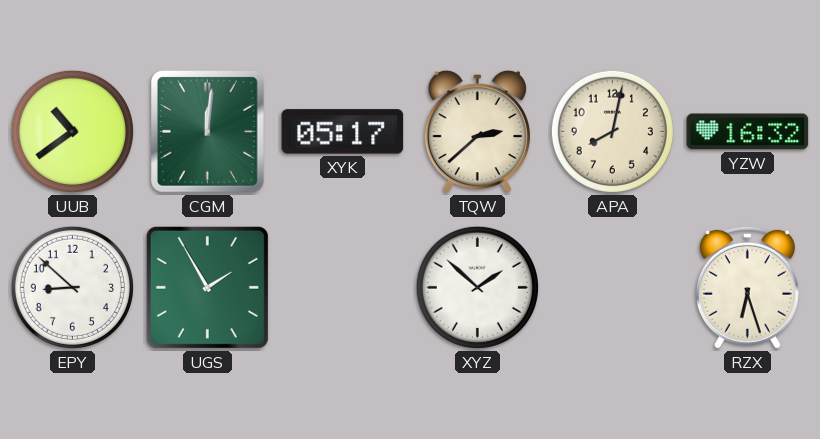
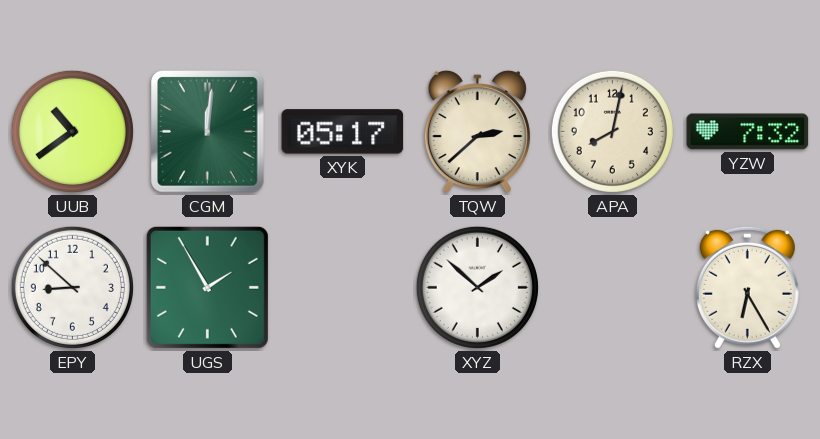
YZW: 16:32 -> 7:32
RZX: 6:27 -> 6:25
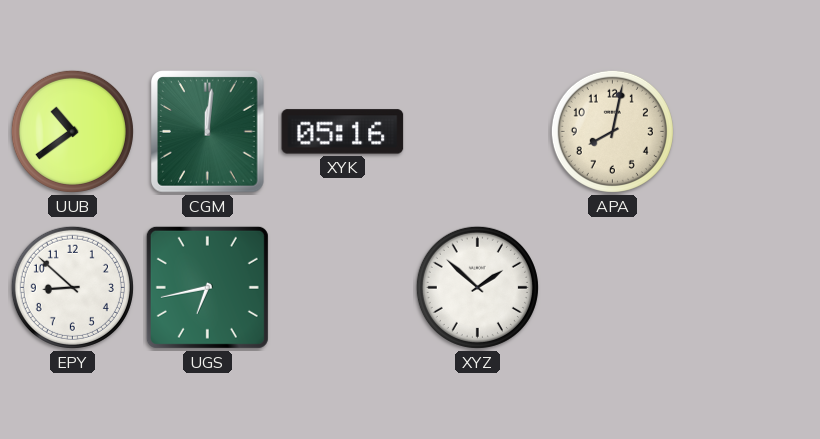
XYK: 05:17 -> 05:16
TQW: 2:38 -> none
YZW: 7:32 -> none
UGS: 1:55 -> 6:43
RZX: 6:25 -> none
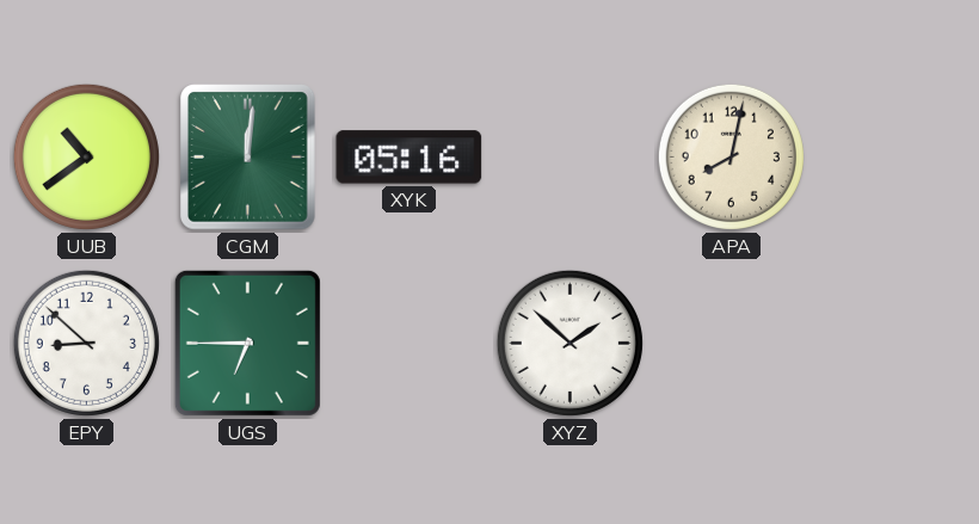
UGS: 6:43 -> 6:45
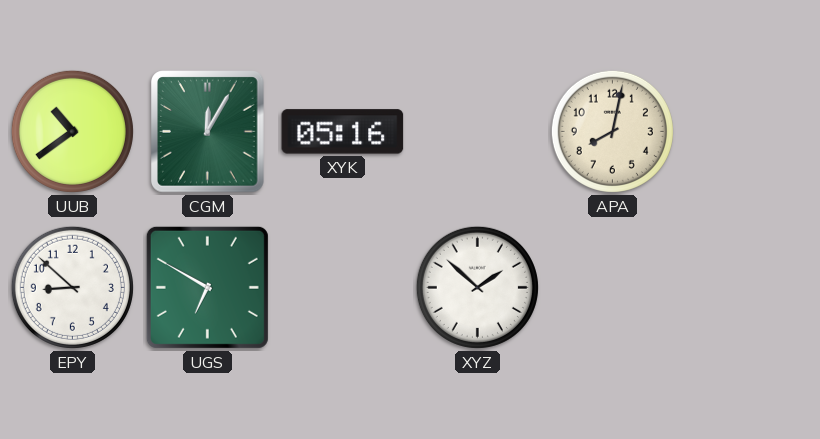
CGM: 12:01 -> 12:05
UGS: 6:45 -> 6:50
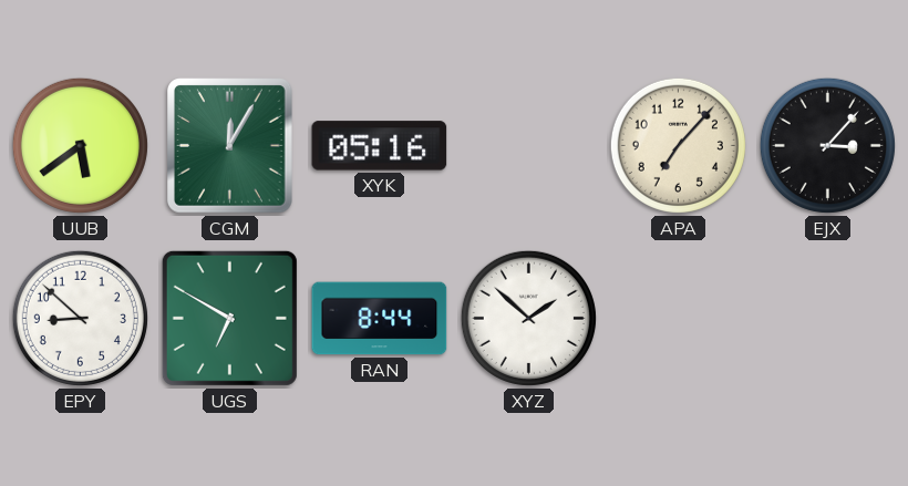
UUB: 10:39 -> 5:39
APA: 8:02 -> 7:07
EJX: none -> 3:07
RAN: none -> 8:44
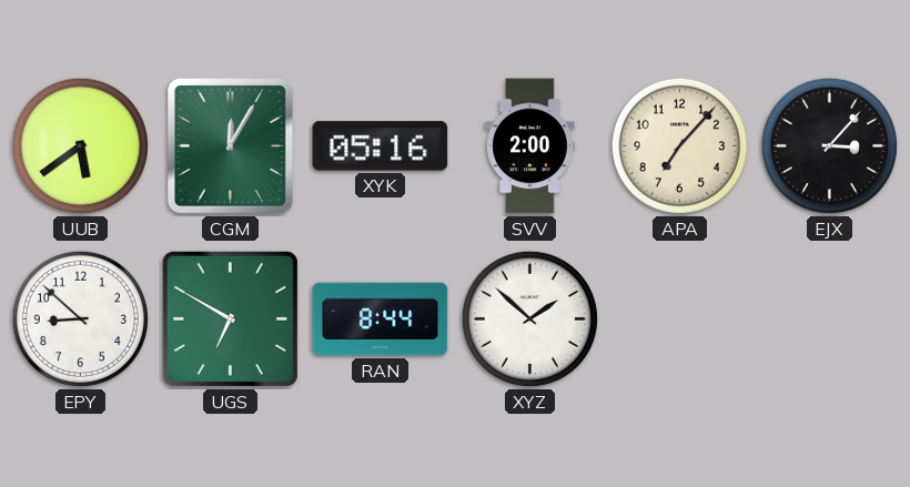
SVV: none -> 2:00
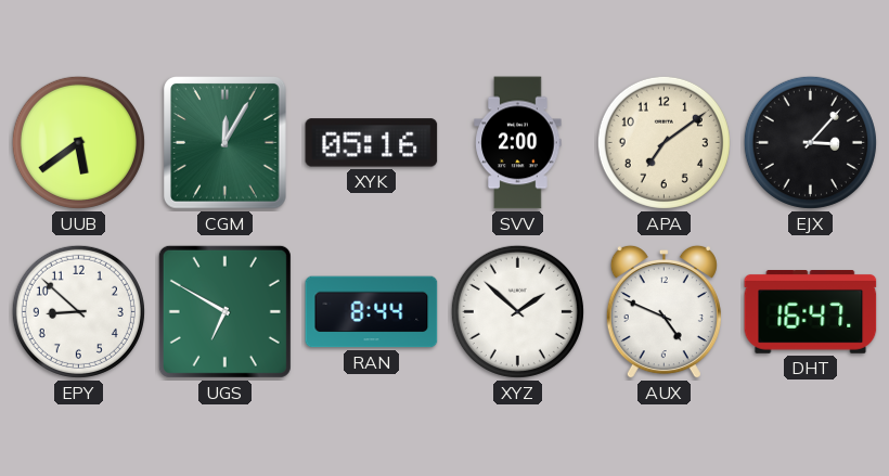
APA: 7:07 -> 7:09
AUX: none -> 4:49
DHT: none -> 16:47
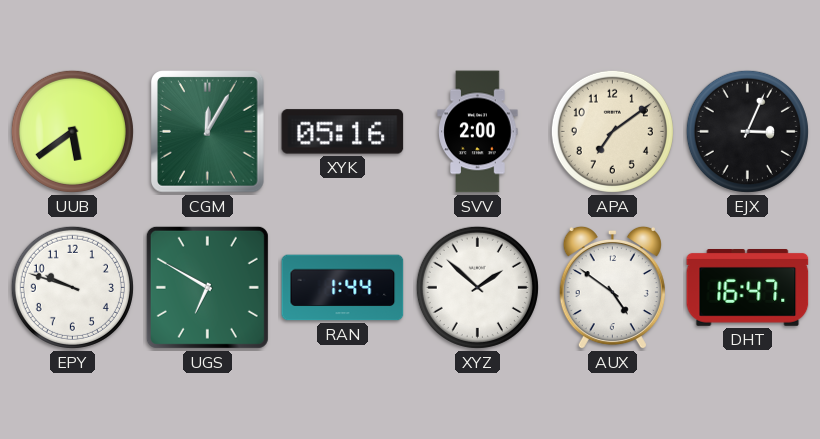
EJX: 3:07 -> 3:04
EPY: 8:52 -> 9:48
RAN: 8:44 -> 1:44
AUX: 4:49 -> 4:51
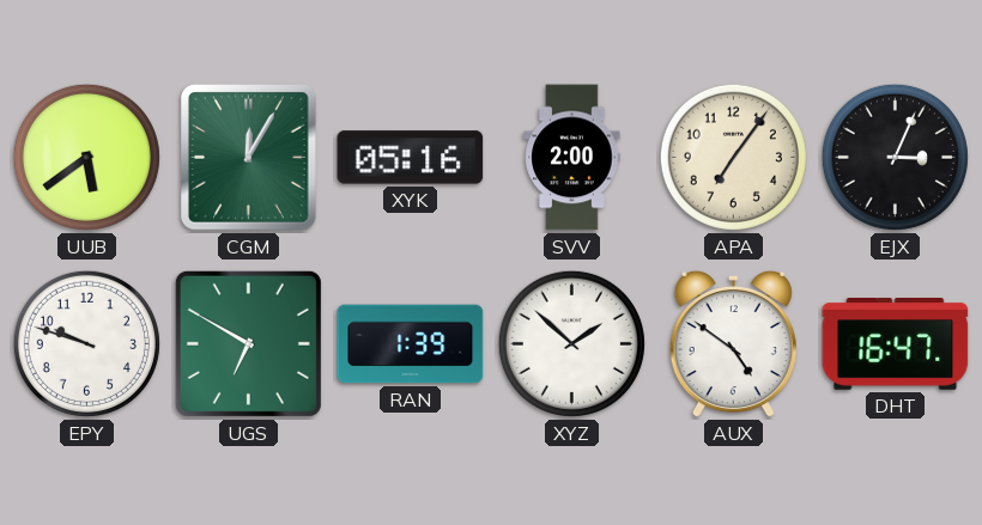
APA: 7:09 -> 7:06
RAN: 1:44 -> 1:39
